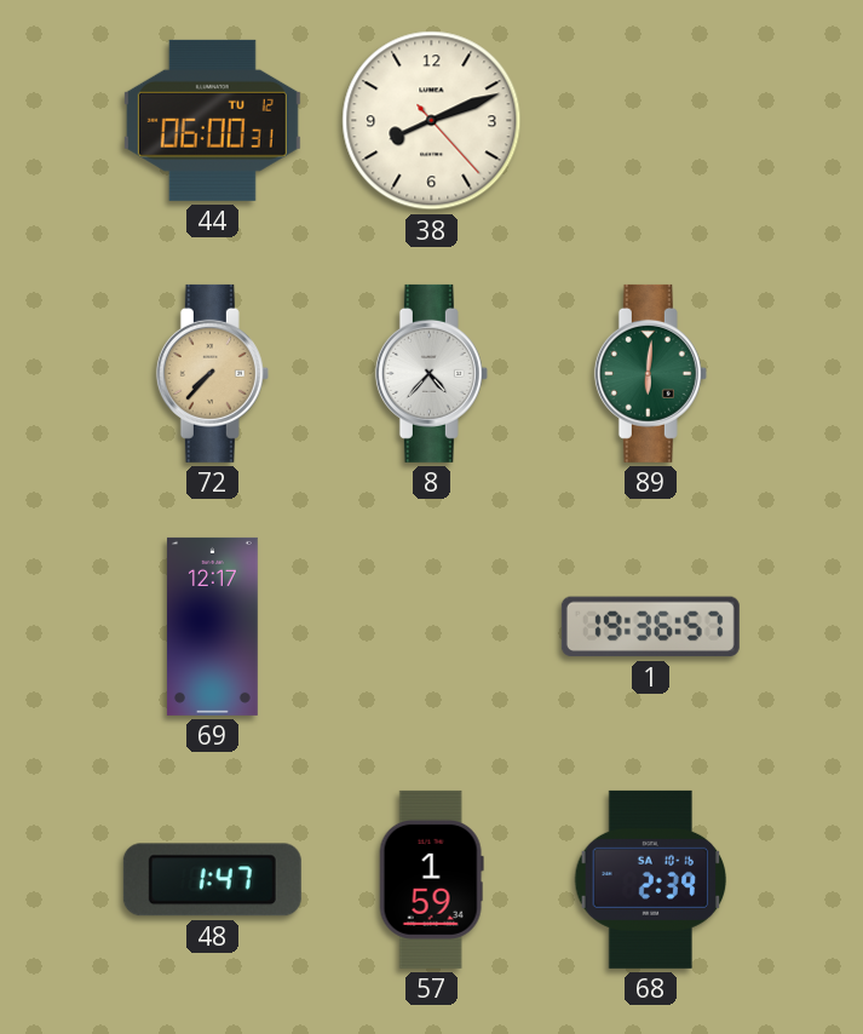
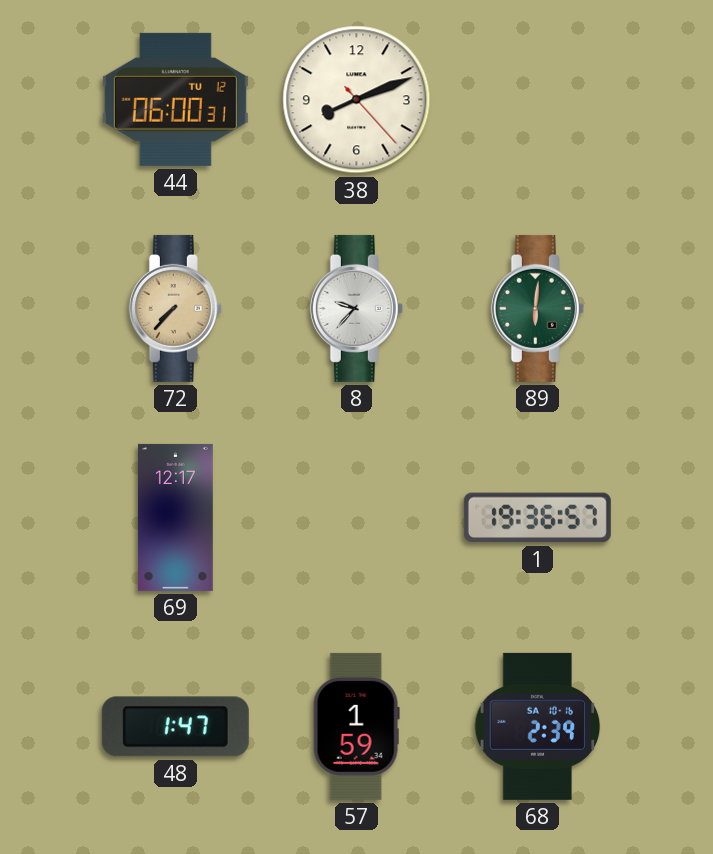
8: 4:37 -> 9:37
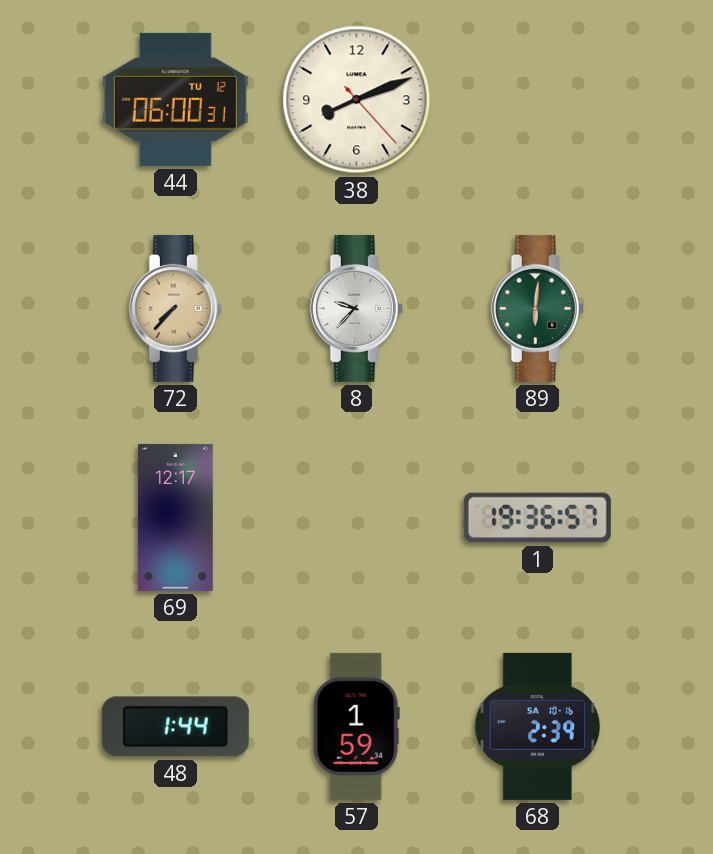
48: 1:47 -> 1:44
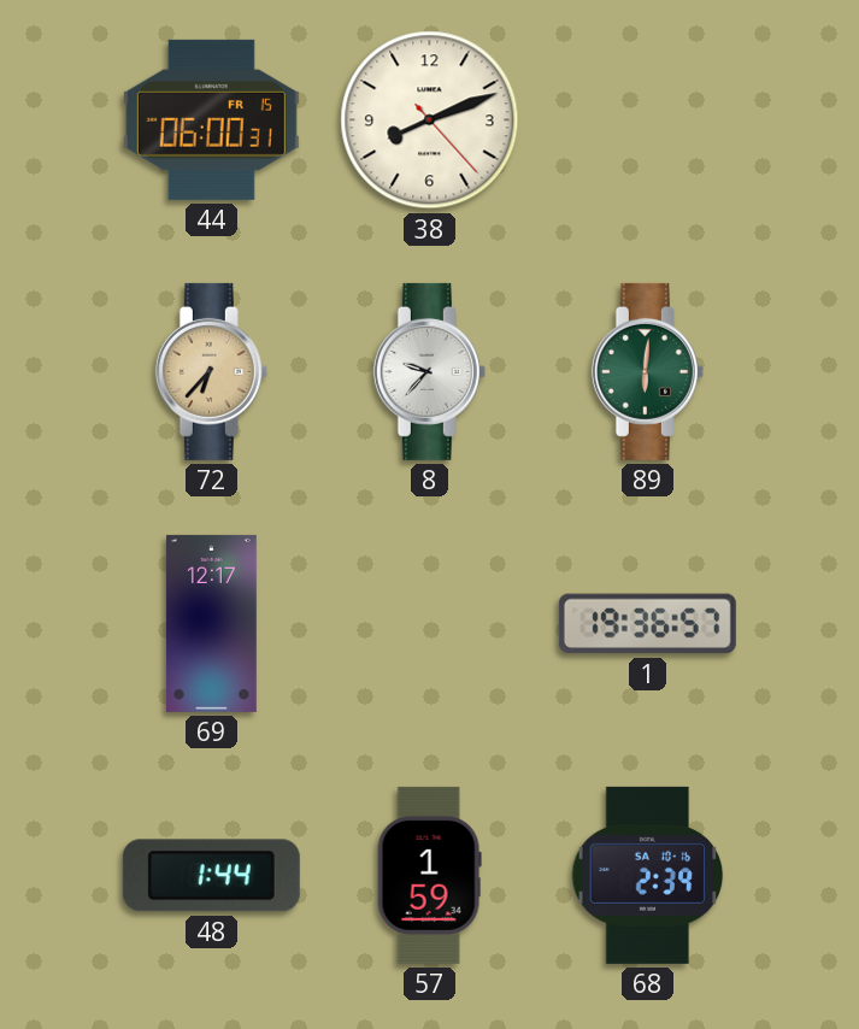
44 date: TU 12 -> FR 15
72: 7:37 -> 6:37
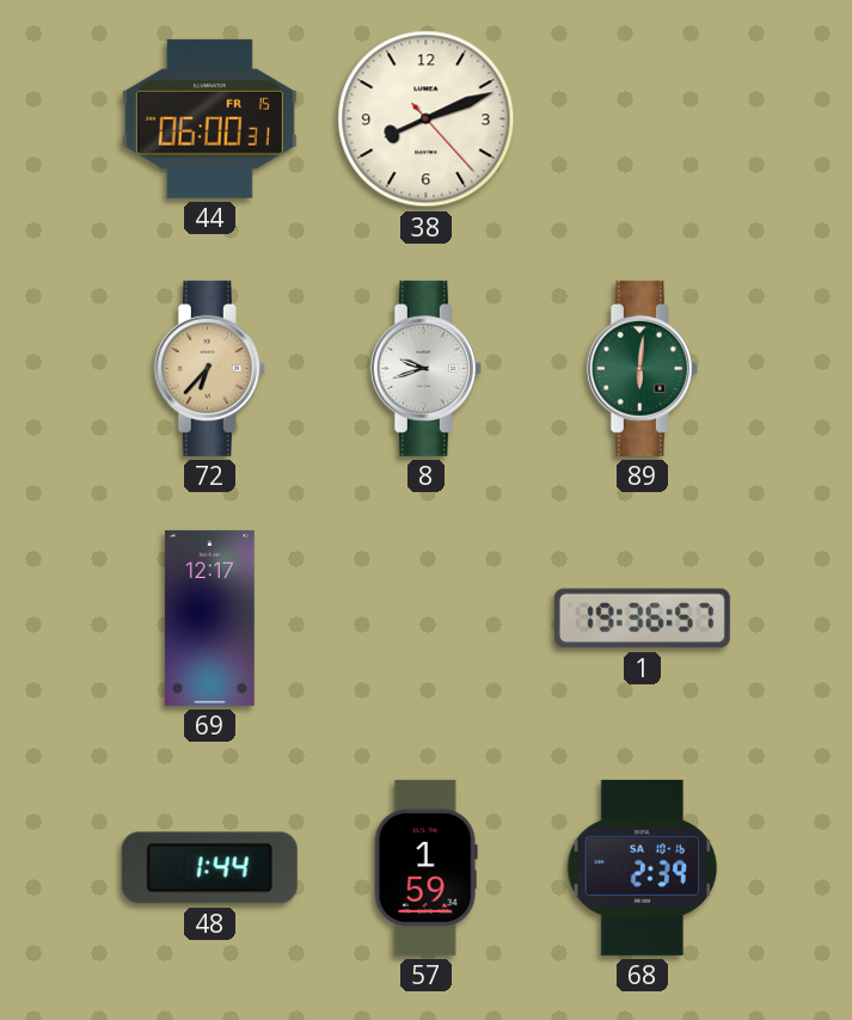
8: 9:37 -> 9:42
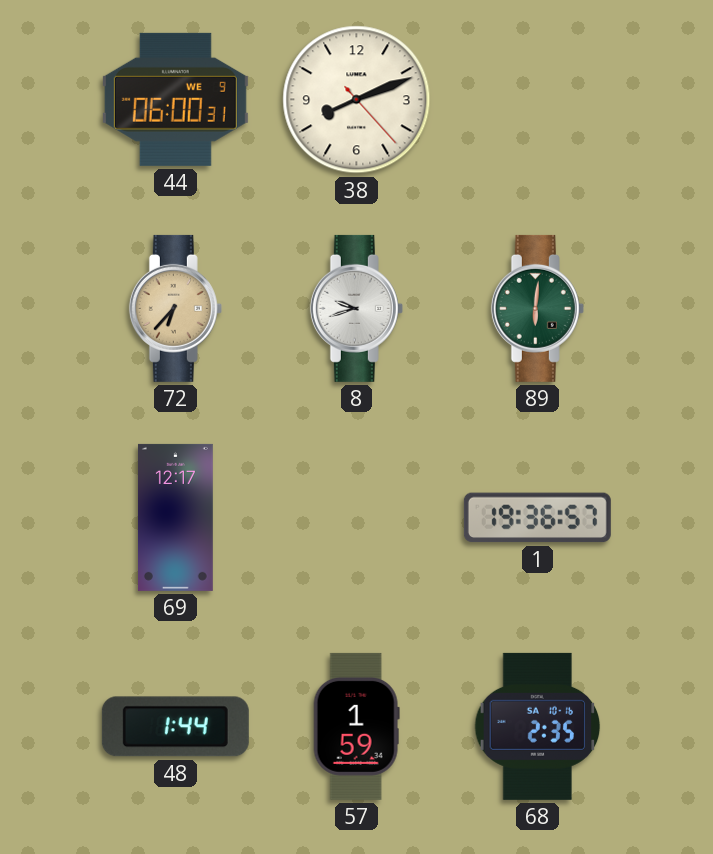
44 date: FR 15 -> WE 9
68: 2:39 -> 2:35
